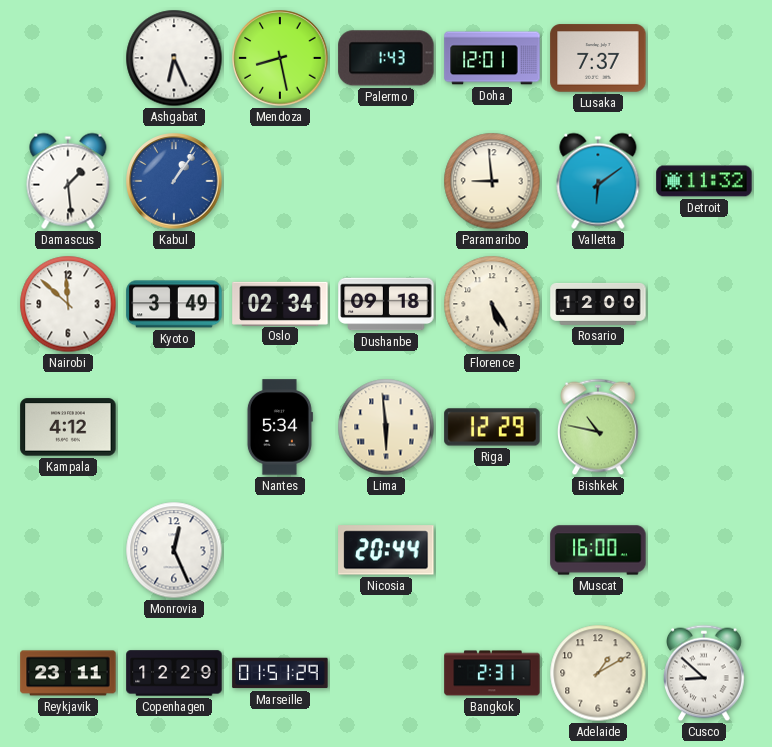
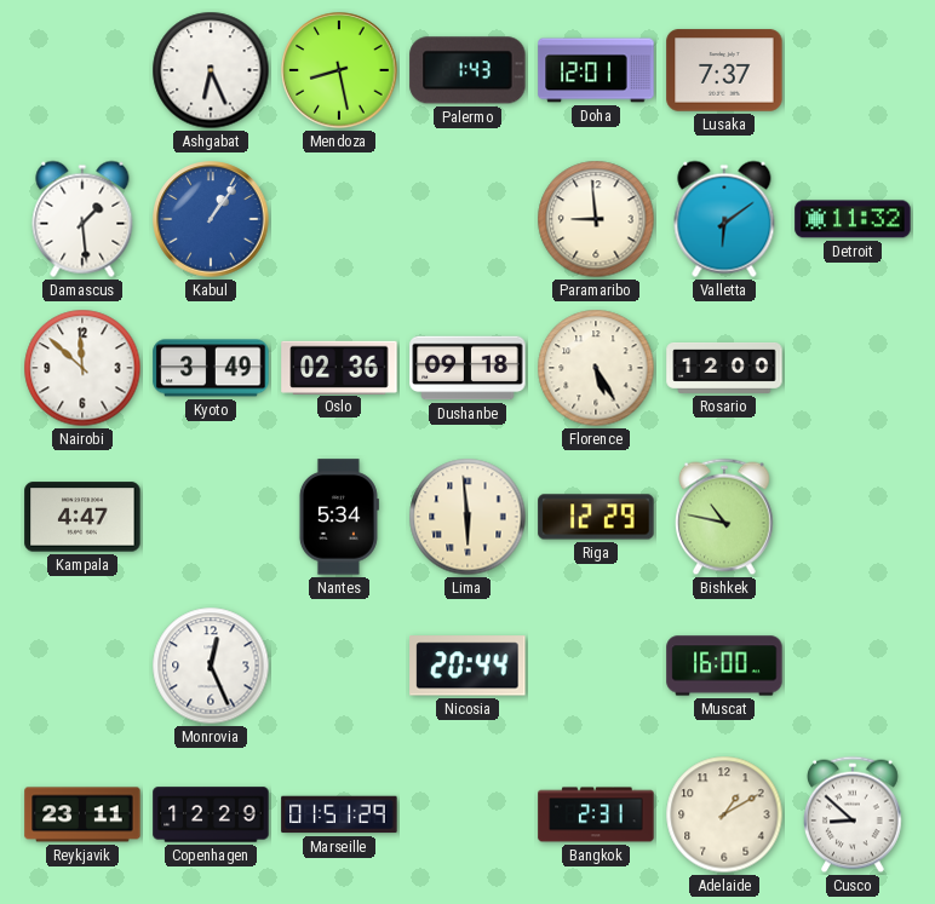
Oslo: 02:34 -> 02:36
Kampala: 4:12 -> 4:47
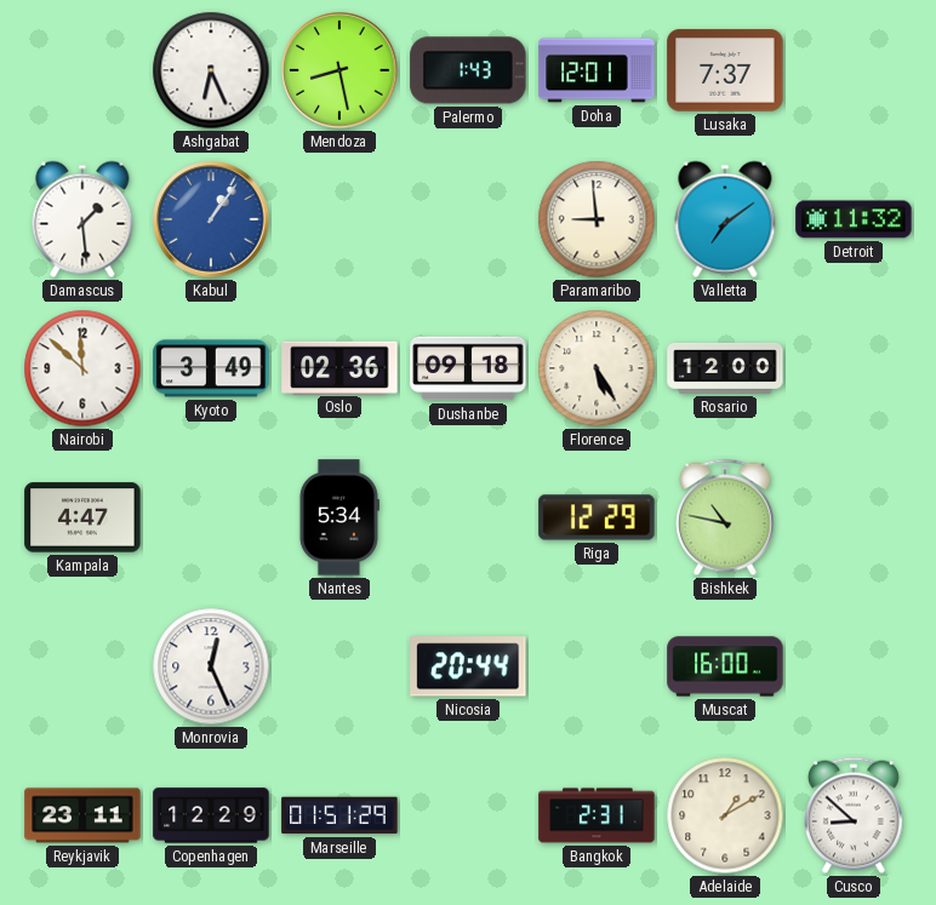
Valletta: 6:09 -> 7:09
Lima: 5:59 -> none
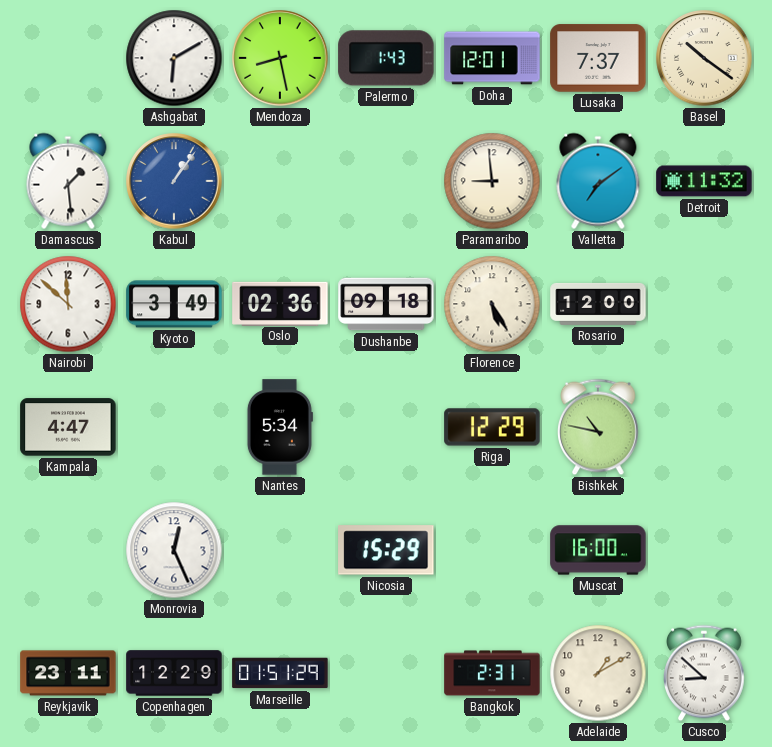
Ashgabat: 6:26 -> 6:10
Basel: none -> 10:21
Nicosia: 20:44 -> 15:29
